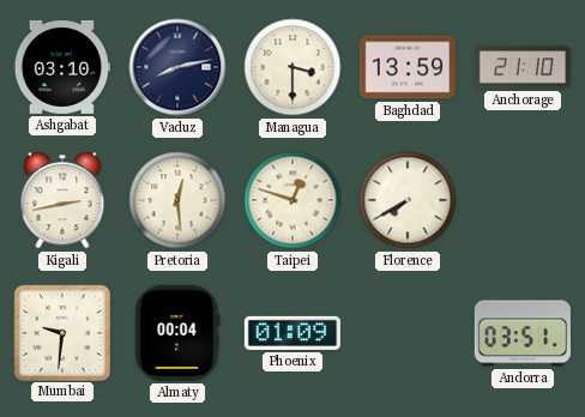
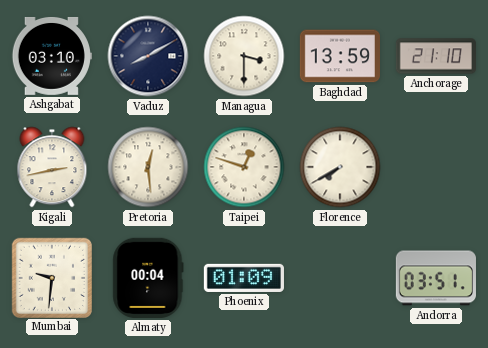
Vaduz: 8:13 -> 8:10
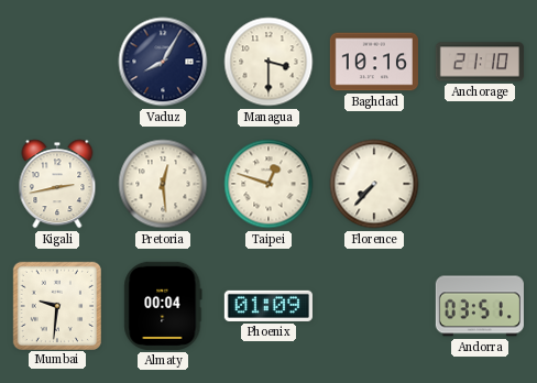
Ashgabat: 03:10 -> none
Vaduz: 8:10 -> 8:05
Baghdad: 13:59 -> 10:16
Florence: 7:40 -> 7:37
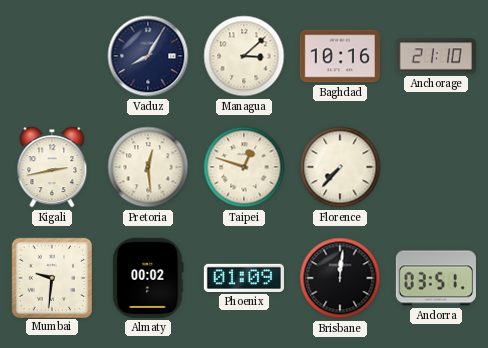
Managua: 3:30 -> 3:08
Almaty: 00:04 -> 00:02
Brisbane: none -> 12:01
